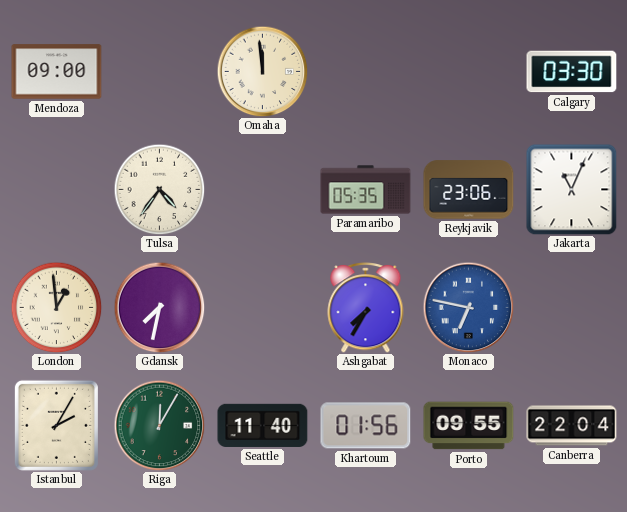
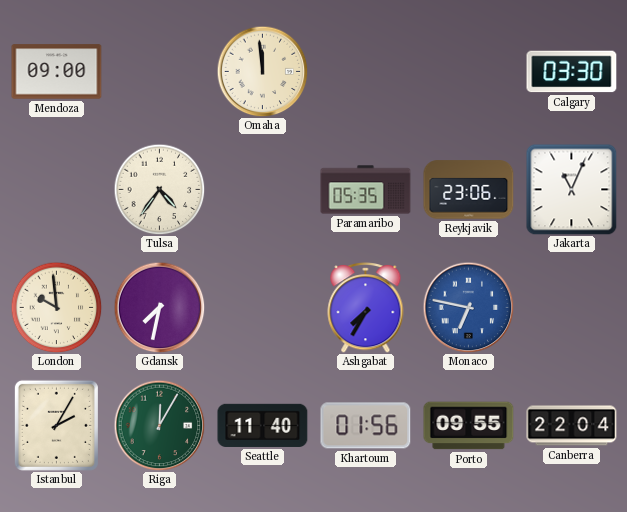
London: 12:59 -> 9:59
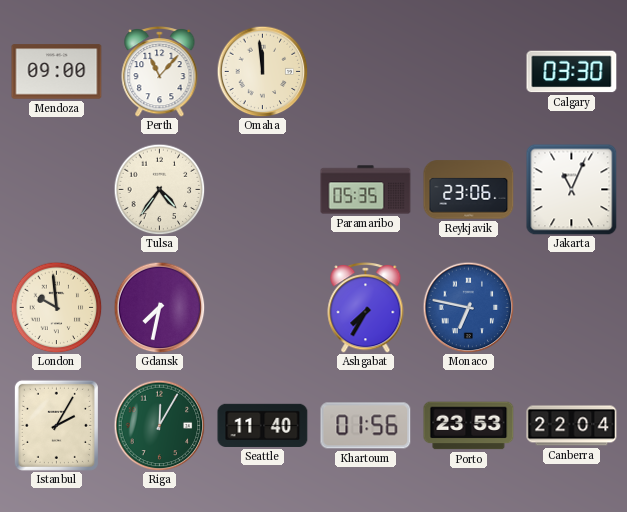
Perth: none -> 11:07
Porto: 09:55 -> 23:53
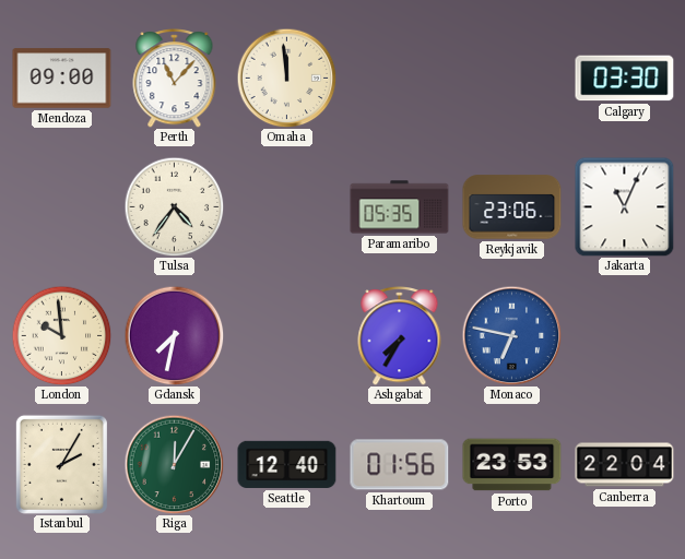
Seattle: 11:40 -> 12:40
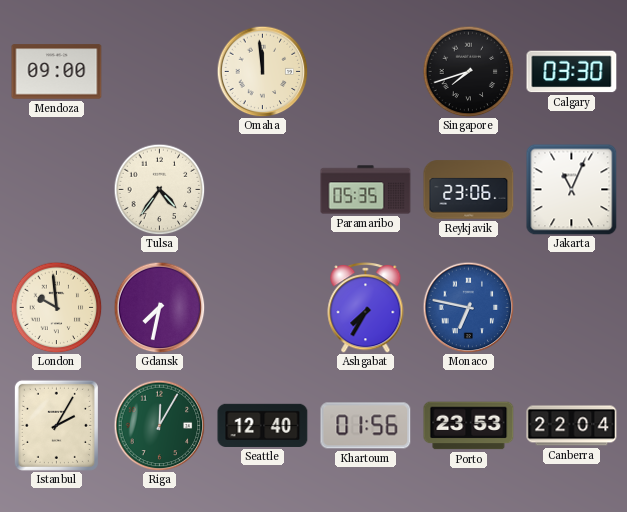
Perth: 11:07 -> none
Singapore: none -> 7:42
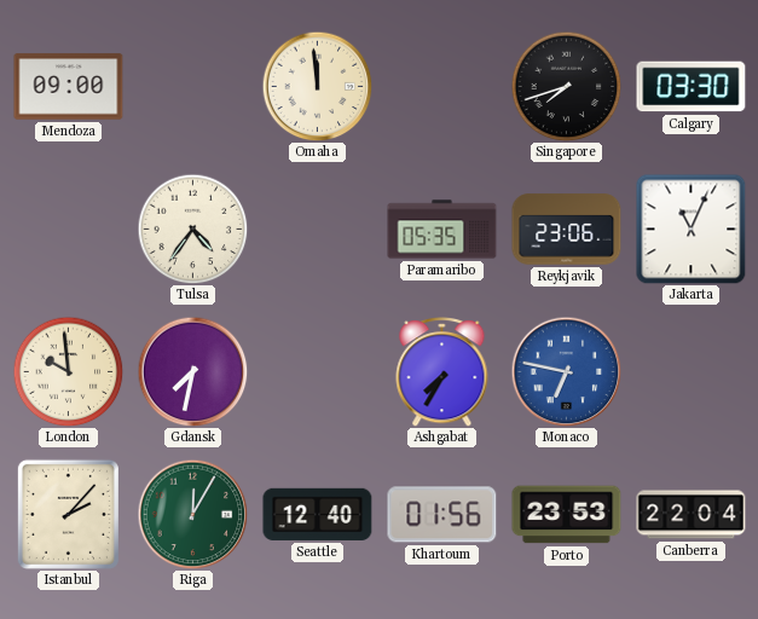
Istanbul: 2:05 -> 2:07
